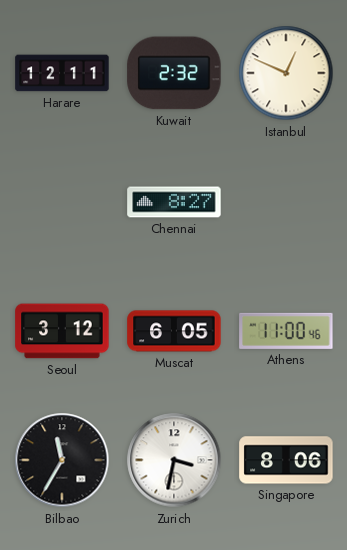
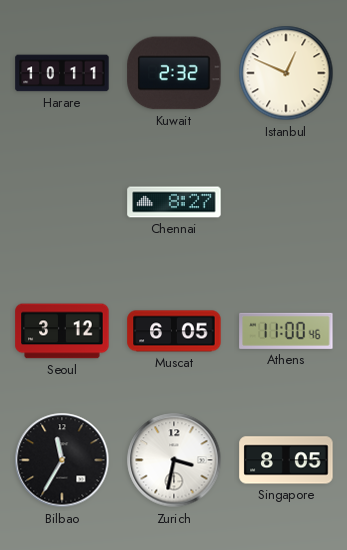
Harare: 12:11 -> 10:11
Singapore: 8:06 -> 8:05
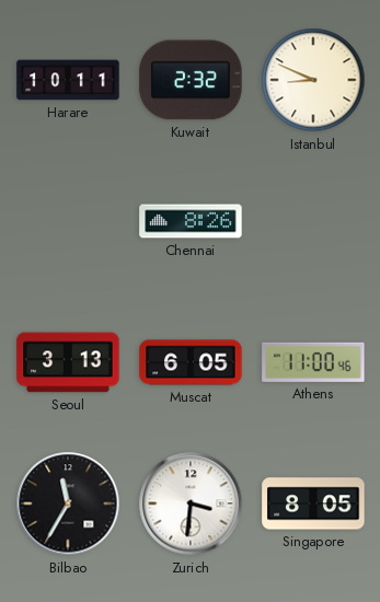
Istanbul: 12:49 -> 8:49
Chennai: 8:27 -> 8:26
Seoul: 3:12 -> 3:13
Zurich: 3:32 -> 3:31
